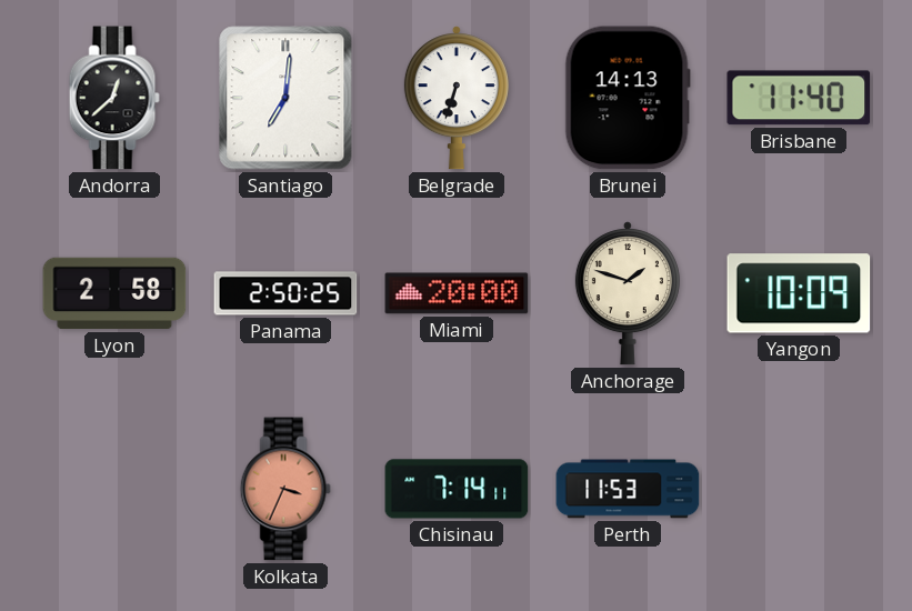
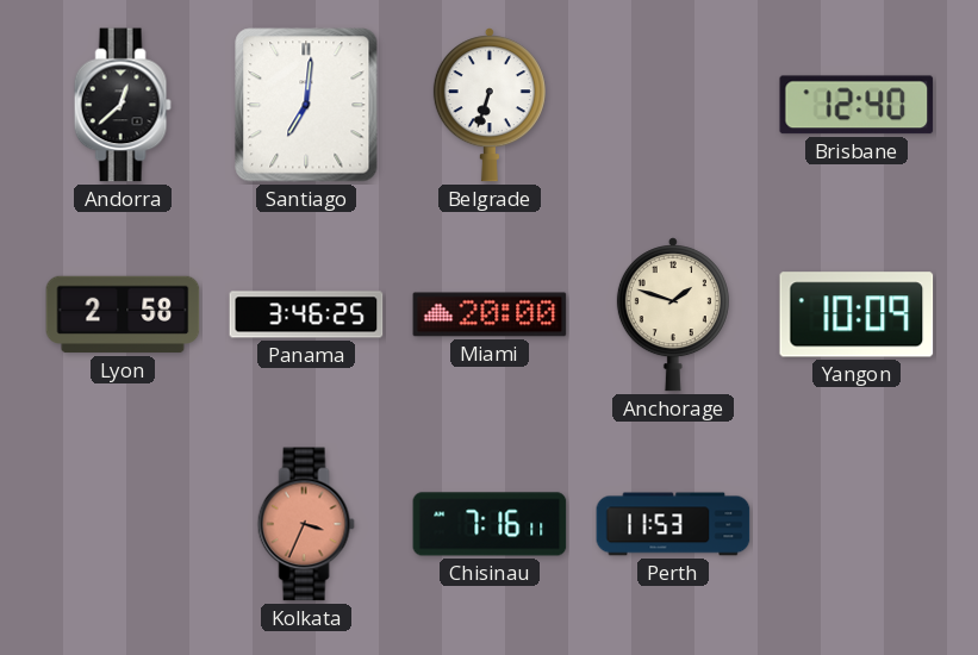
Brunei: 14:13 -> none
Brisbane: 11:40 -> 12:40
Panama: 2:50 -> 3:46
Chisinau: 7:14 -> 7:16
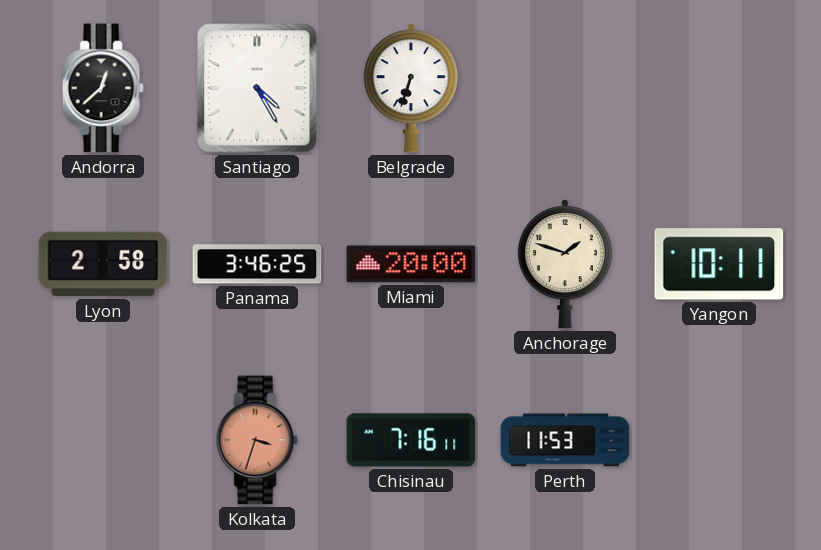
Santiago: 7:01 -> 4:25
Brisbane: 12:40 -> none
Yangon: 10:09 -> 10:11
Kolkata: 3:34 -> 3:33
